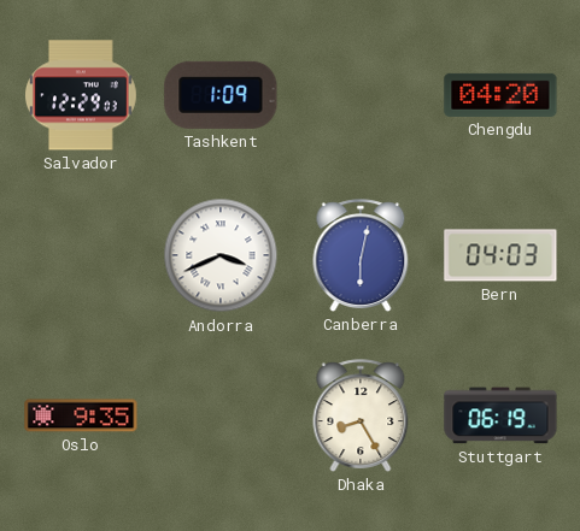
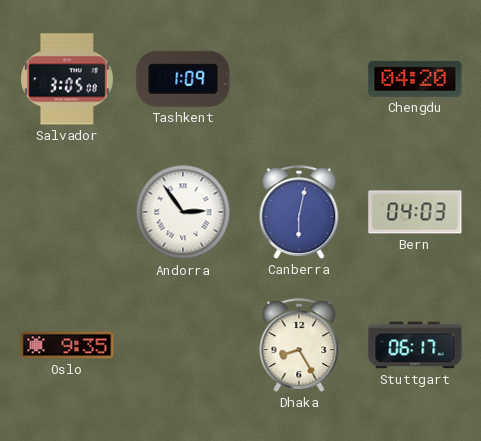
Salvador: 12:29 -> 3:05
Andorra: 3:41 -> 2:54
Stuttgart: 06:19 -> 06:17
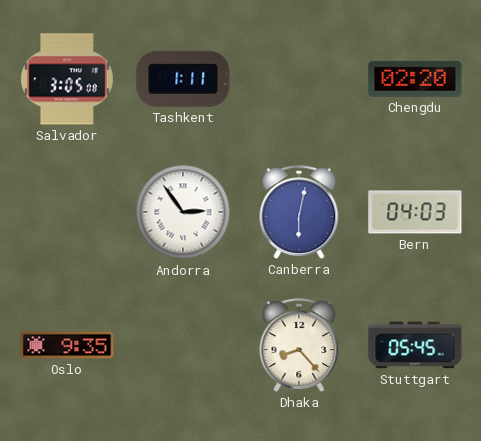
Tashkent: 1:09 -> 1:11
Chengdu: 04:20 -> 02:20
Dhaka: 8:25 -> 8:23
Stuttgart: 06:17 -> 05:45
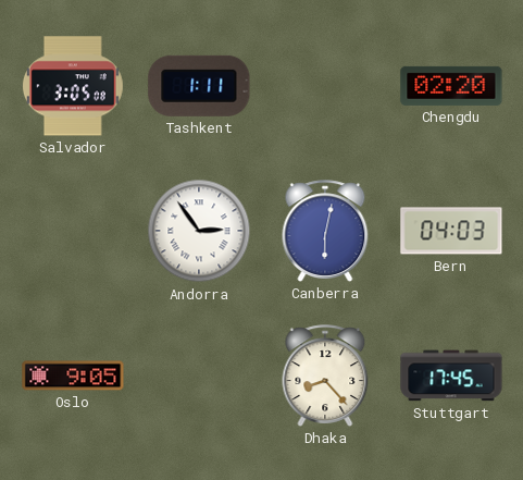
Oslo: 9:35 -> 9:05
Stuttgart: 05:45 -> 17:45
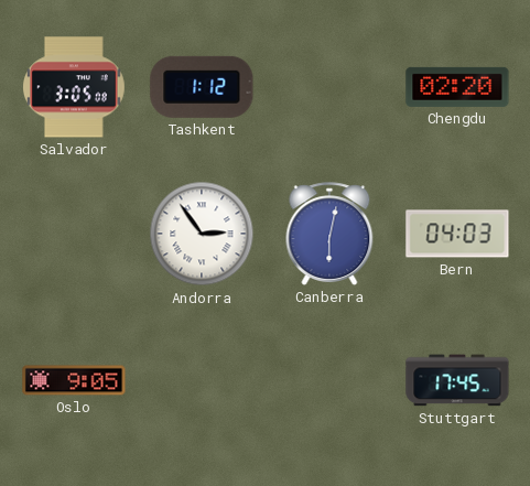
Tashkent: 1:11 -> 1:12
Dhaka: 8:23 -> none
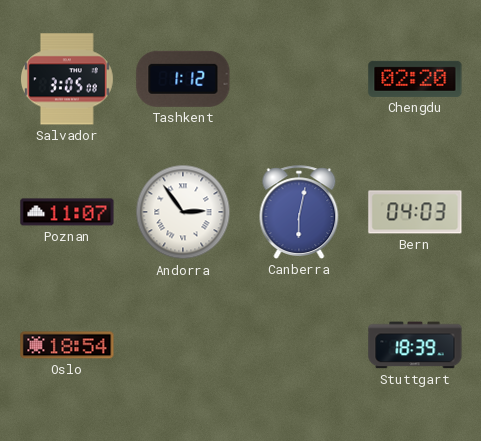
Poznan: none -> 11:07
Oslo: 9:05 -> 18:54
Stuttgart: 17:45 -> 18:39
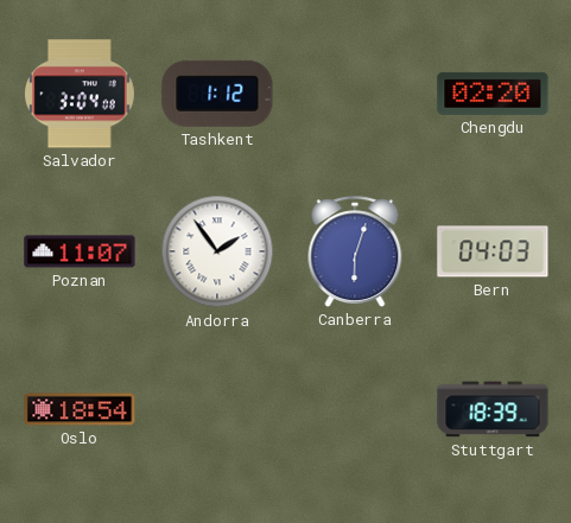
Salvador: 3:05 -> 3:04
Andorra: 2:54 -> 1:54
Canberra: 6:02 -> 6:03
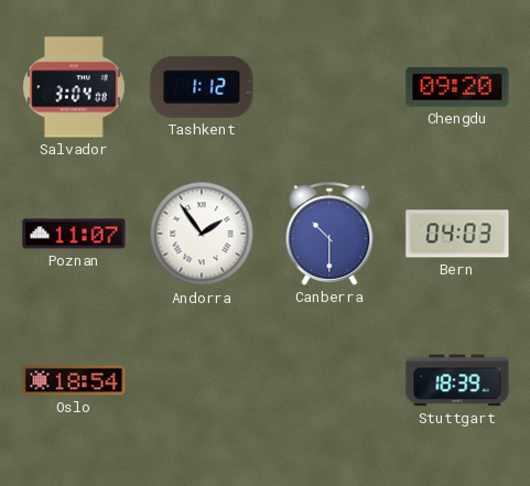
Chengdu: 02:20 -> 09:20
Canberra: 6:03 -> 10:30
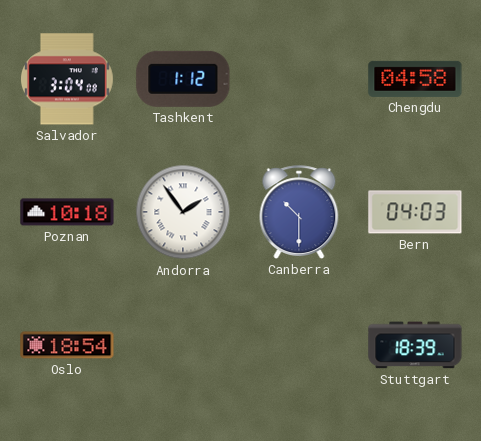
Chengdu: 09:20 -> 04:58
Poznan: 11:07 -> 10:18
